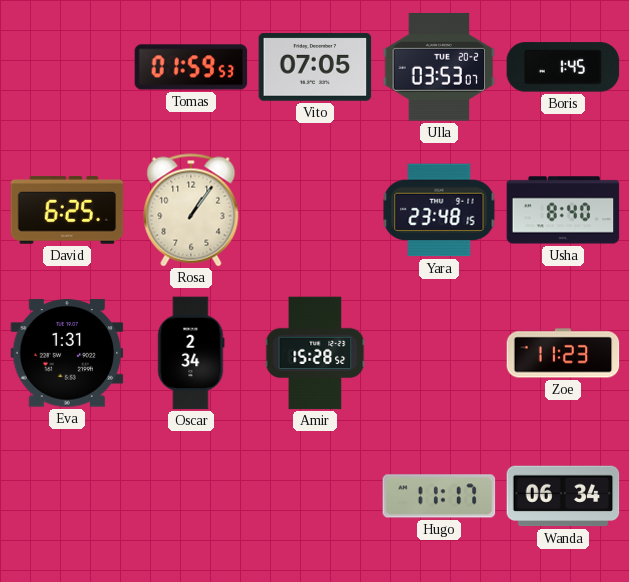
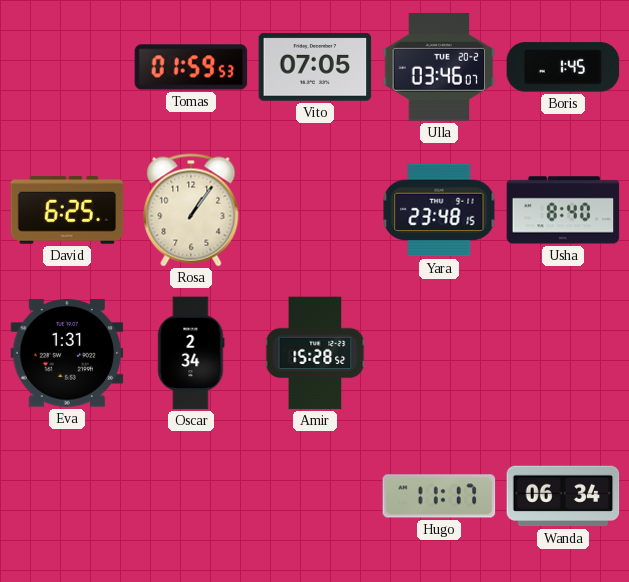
Ulla: 03:53 -> 03:46
Zoe: 11:23 -> none
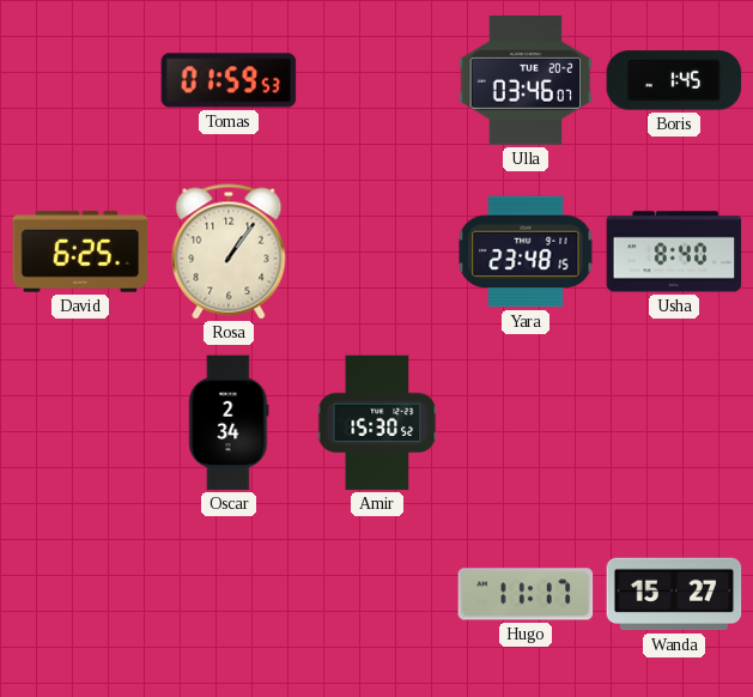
Vito: 07:05 -> none
Eva: 1:31 -> none
Amir: 15:28 -> 15:30
Wanda: 06:34 -> 15:27
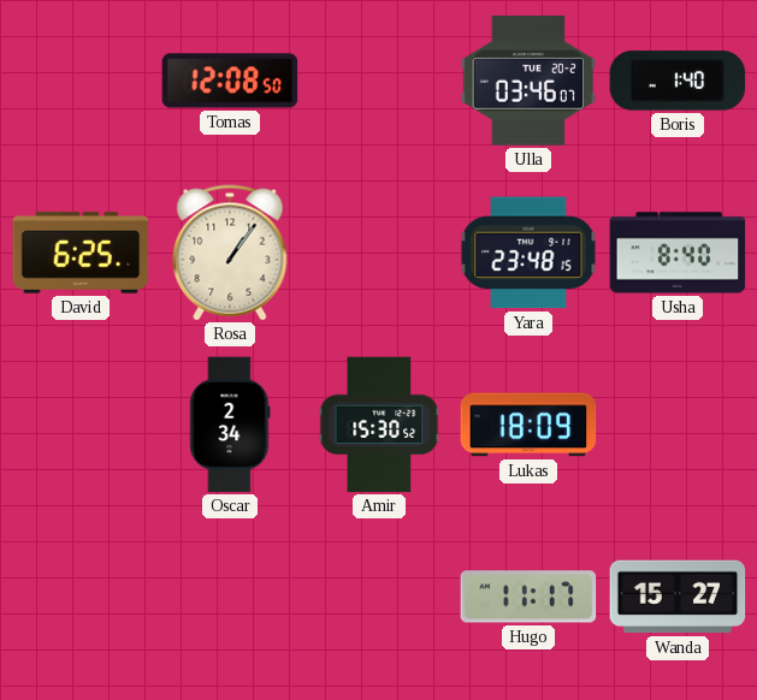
Tomas: 01:59 -> 12:08
Boris: 1:45 -> 1:40
Lukas: none -> 18:09
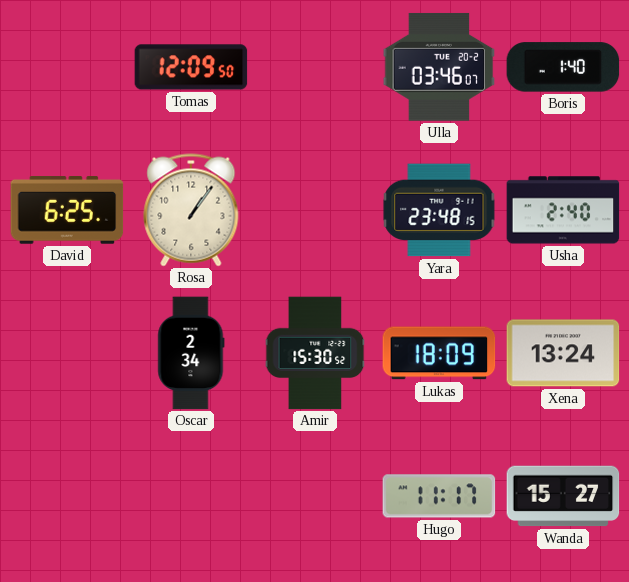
Tomas: 12:08 -> 12:09
Usha: 8:40 -> 2:40
Xena: none -> 13:24
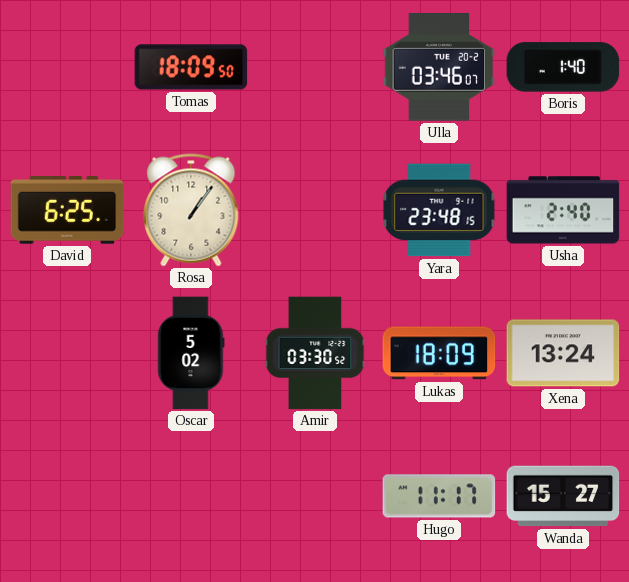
Tomas: 12:09 -> 18:09
Oscar: 2:34 -> 5:02
Amir: 15:30 -> 03:30
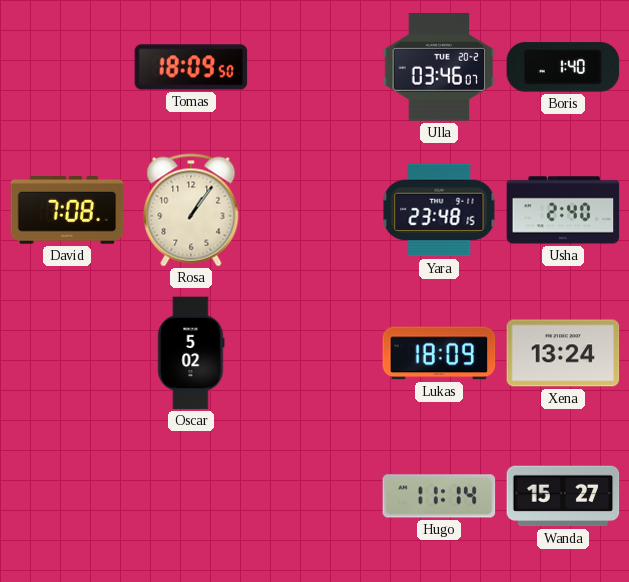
David: 6:25 -> 7:08
Amir: 03:30 -> none
Hugo: 11:17 -> 11:14
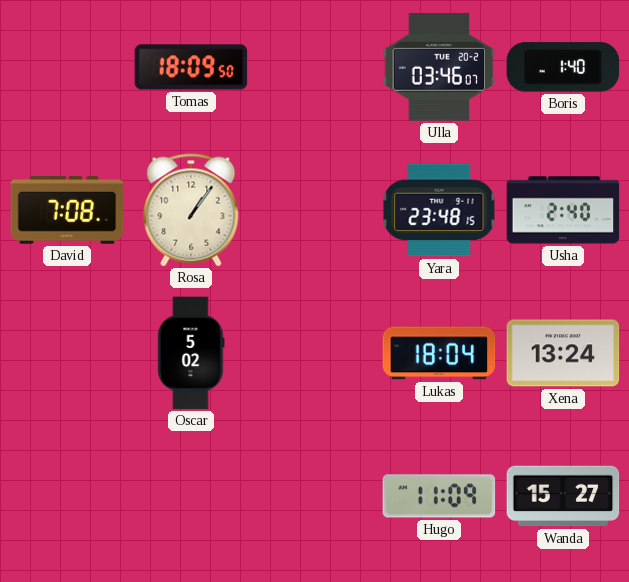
Lukas: 18:09 -> 18:04
Hugo: 11:14 -> 11:09
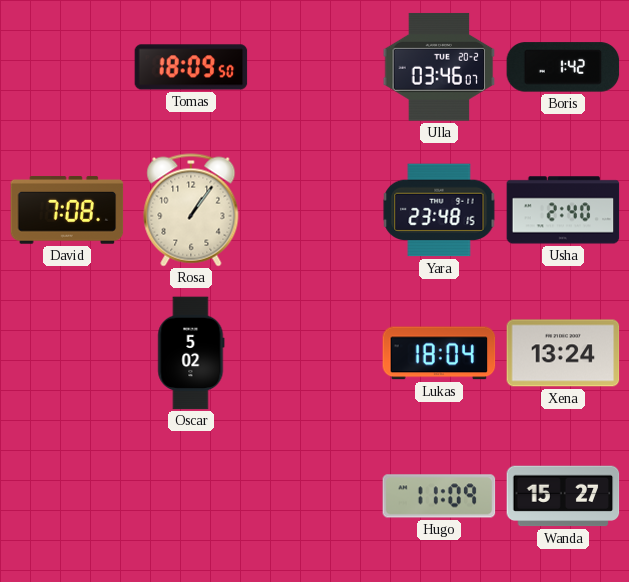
Boris: 1:40 -> 1:42
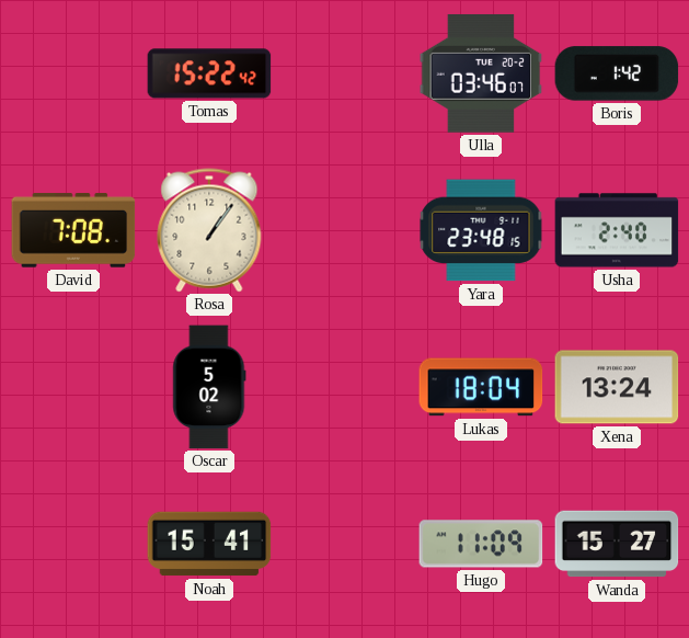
Tomas: 18:09 -> 15:22
Noah: none -> 15:41
